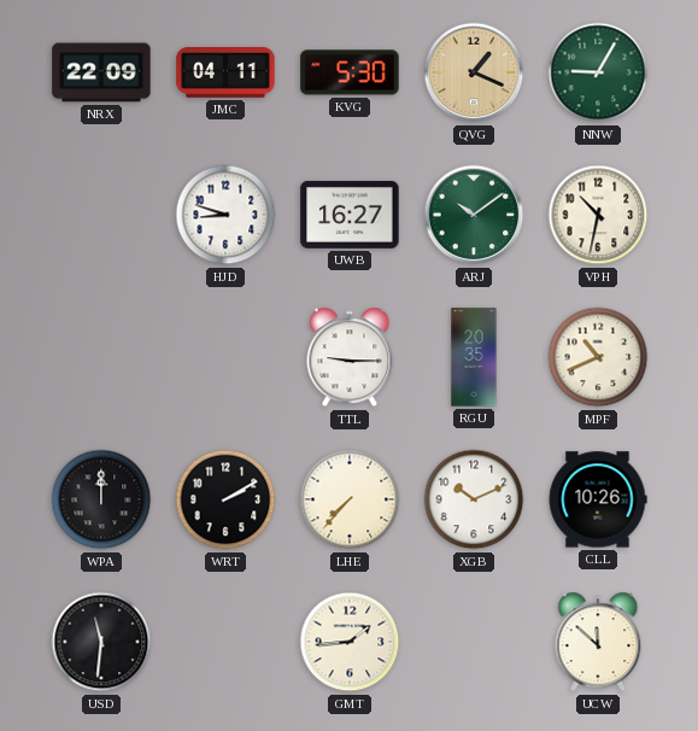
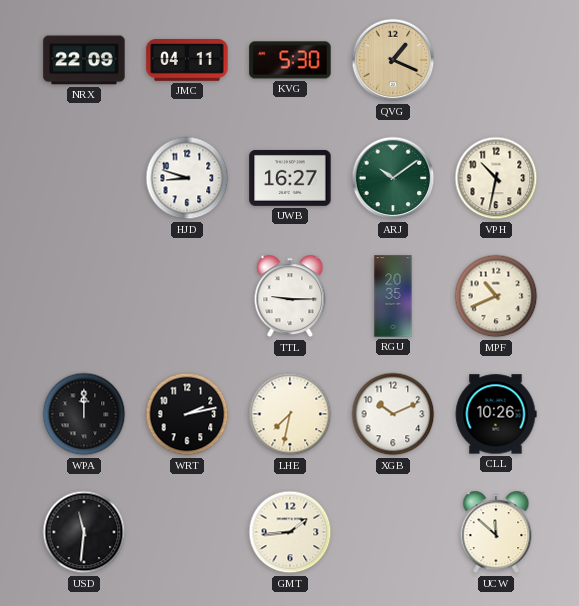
NNW: 9:05 -> none
WRT: 2:10 -> 2:13
LHE: 7:37 -> 7:32
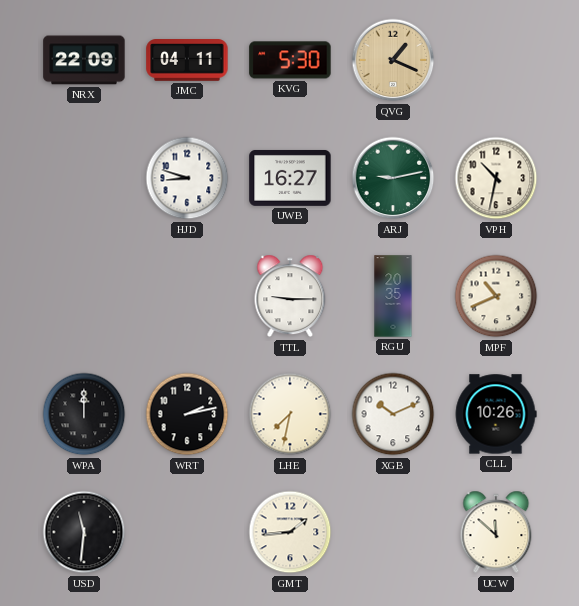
ARJ: 10:09 -> 9:13
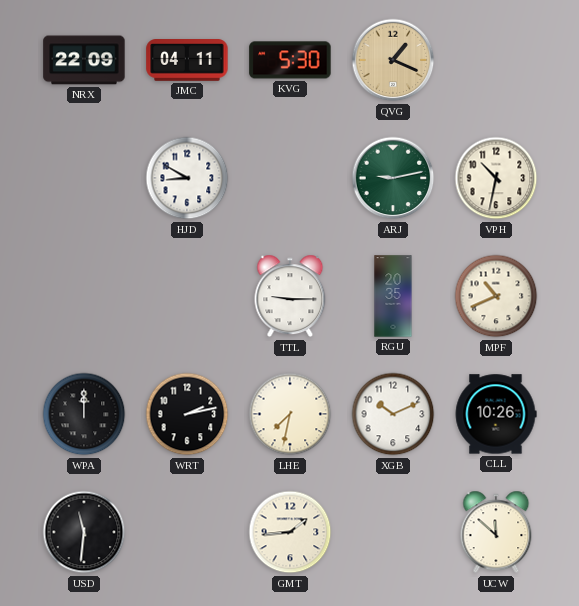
HJD: 8:48 -> 8:50
UWB: 16:27 -> none
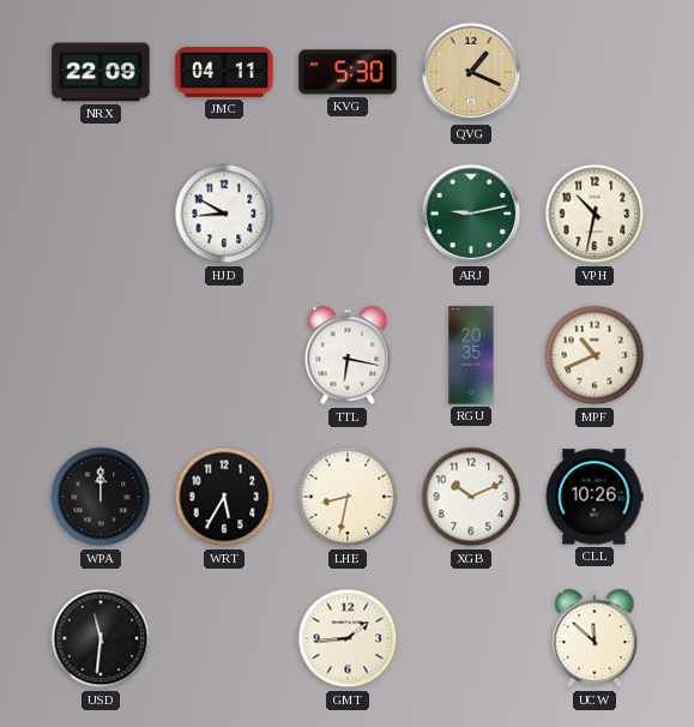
TTL: 9:15 -> 6:17
WRT: 2:13 -> 5:35
LHE: 7:32 -> 8:32
